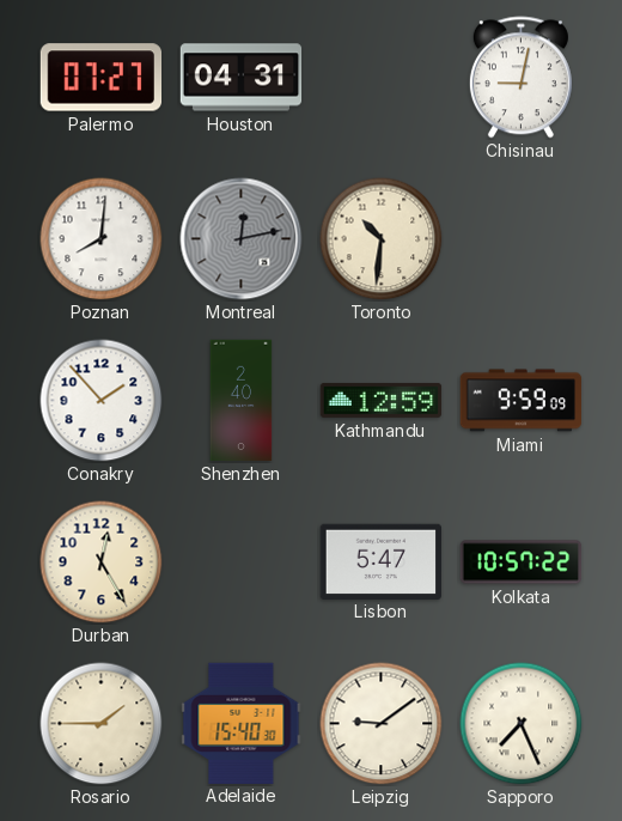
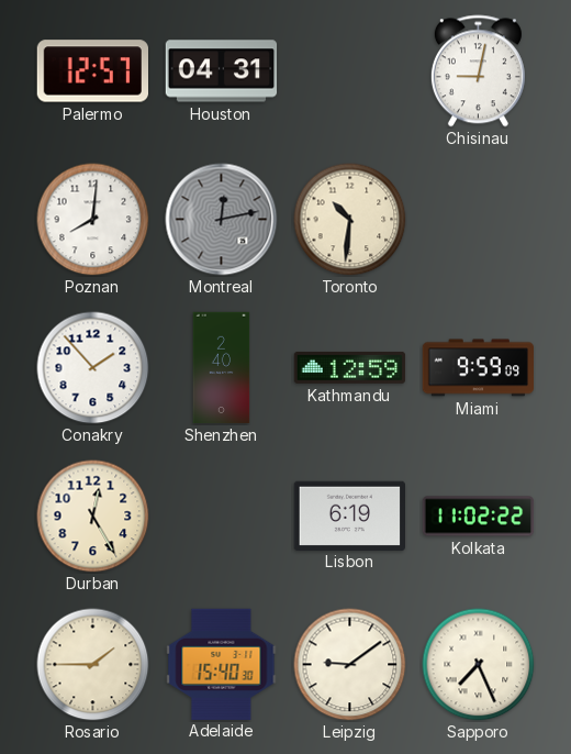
Palermo: 07:27 -> 12:57
Lisbon: 5:47 -> 6:19
Kolkata: 10:57 -> 11:02
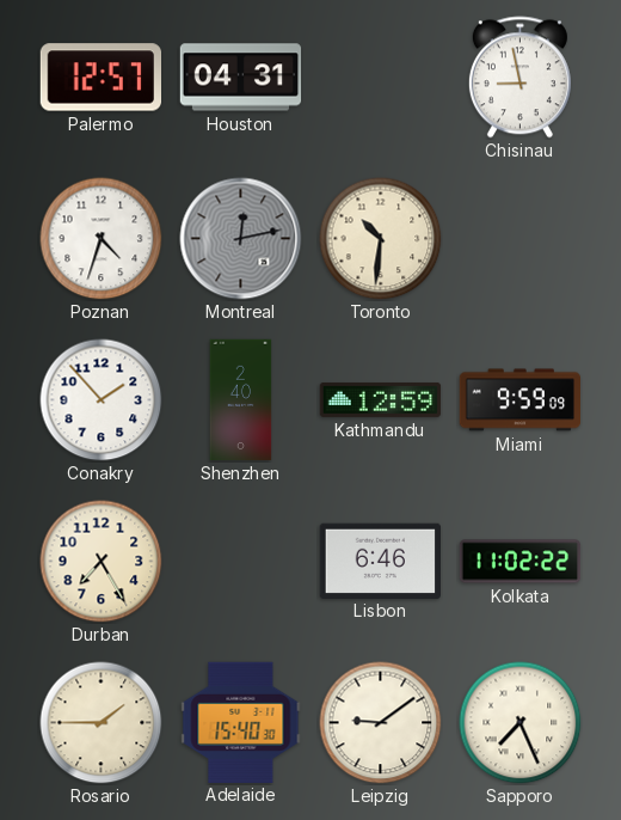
Chisinau: 9:02 -> 8:58
Poznan: 8:01 -> 4:33
Durban: 12:25 -> 7:25
Lisbon: 6:19 -> 6:46
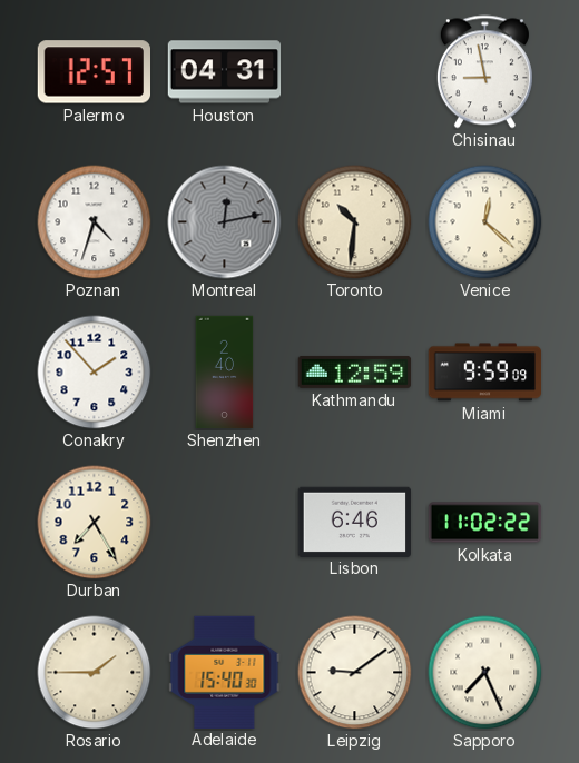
Venice: none -> 12:22
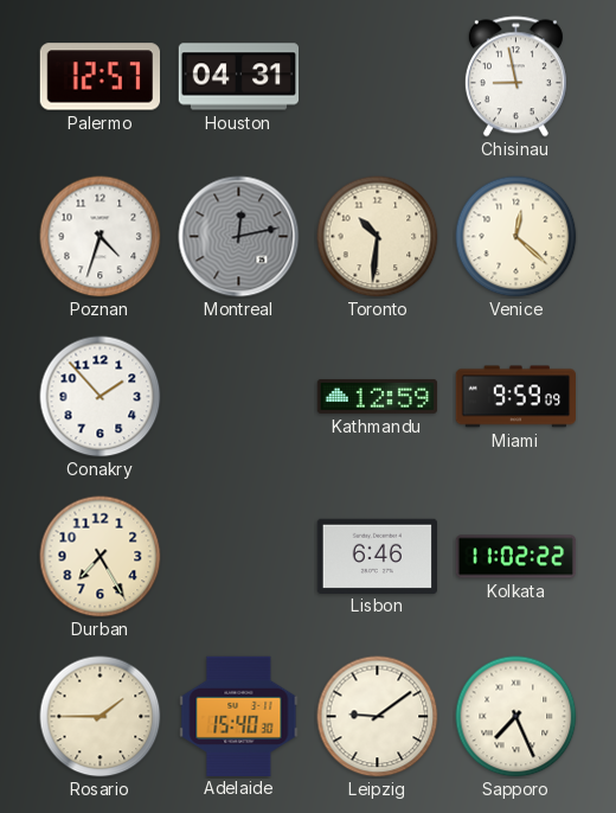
Shenzhen: 2:40 -> none
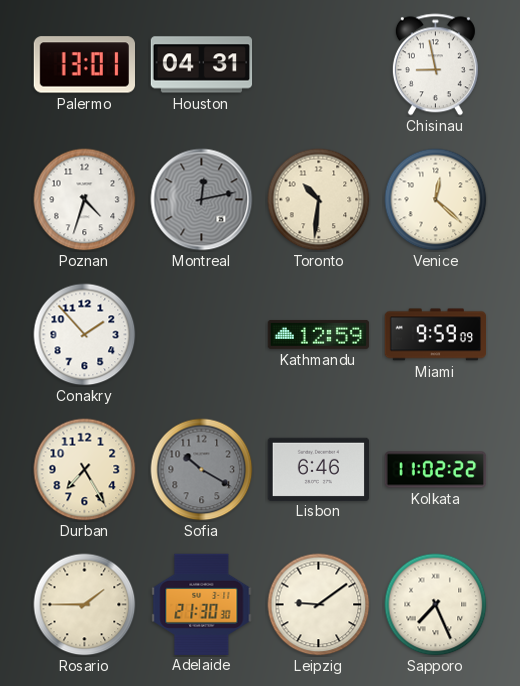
Palermo: 12:57 -> 13:01
Sofia: none -> 10:20
Adelaide: 15:40 -> 21:30
